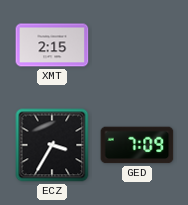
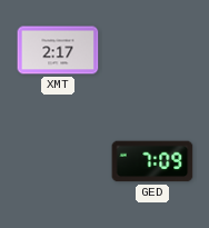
XMT: 2:15 -> 2:17
ECZ: 3:35 -> none
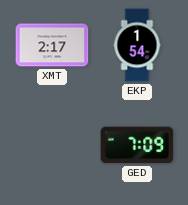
EKP: none -> 1:54
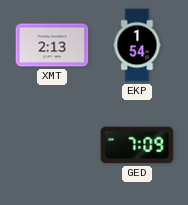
XMT: 2:17 -> 2:13
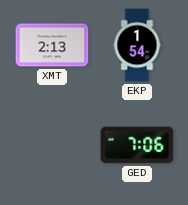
GED: 7:09 -> 7:06
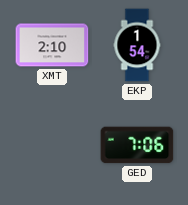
XMT: 2:13 -> 2:10
